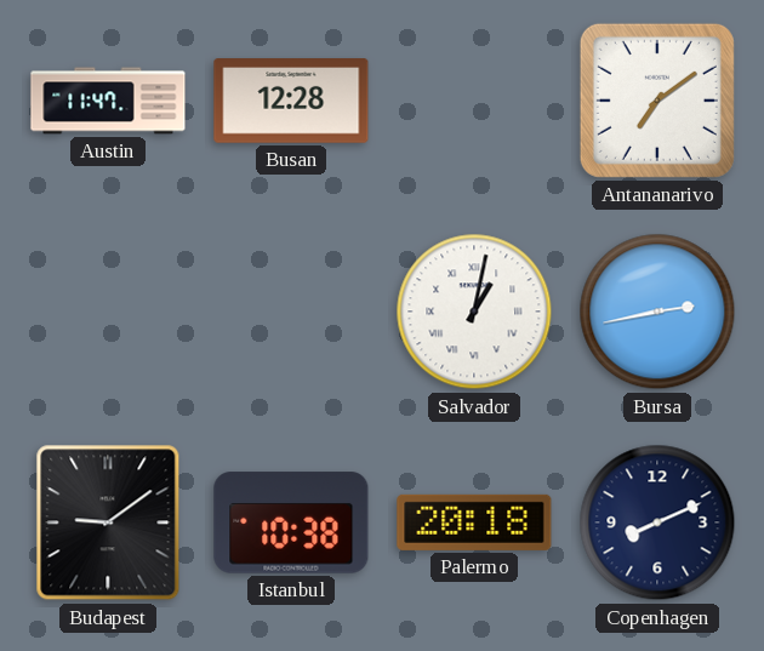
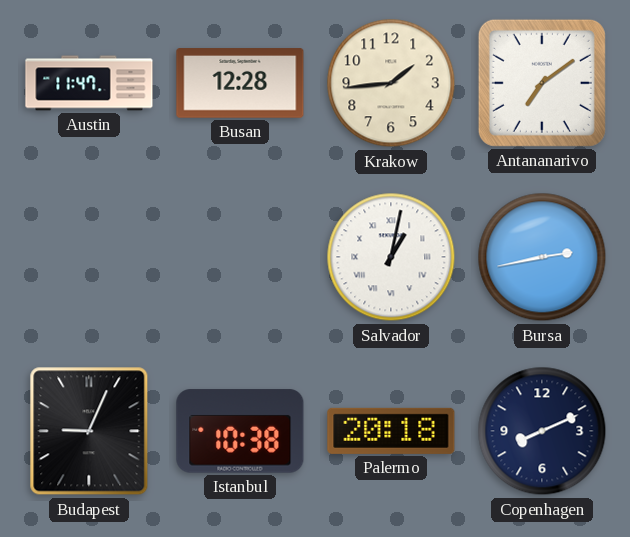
Krakow: none -> 1:44
Budapest: 9:09 -> 9:04
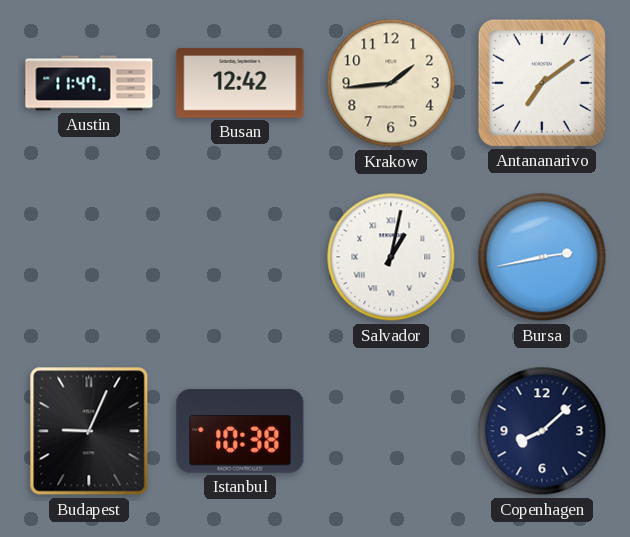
Busan: 12:28 -> 12:42
Palermo: 20:18 -> none
Copenhagen: 8:11 -> 8:08
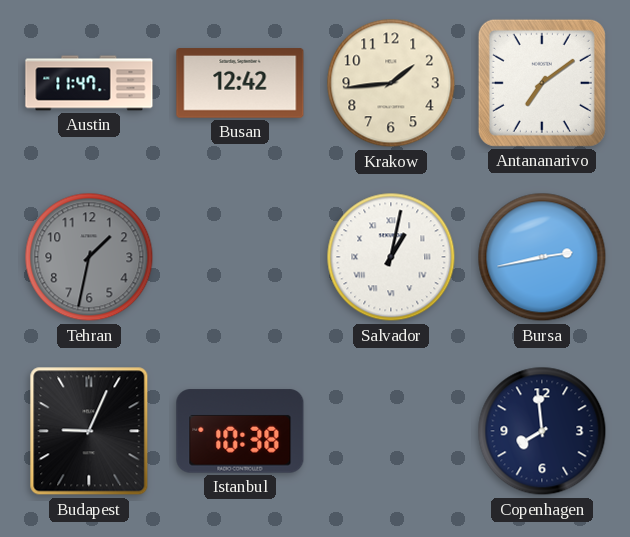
Tehran: none -> 1:32
Copenhagen: 8:08 -> 7:59
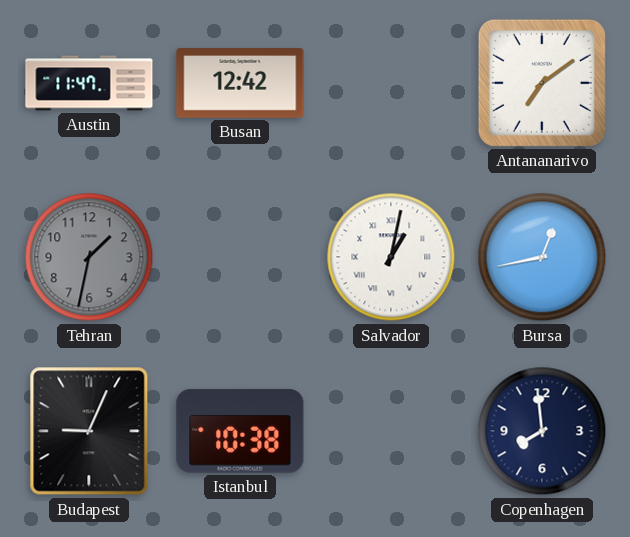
Krakow: 1:44 -> none
Bursa: 2:43 -> 12:43
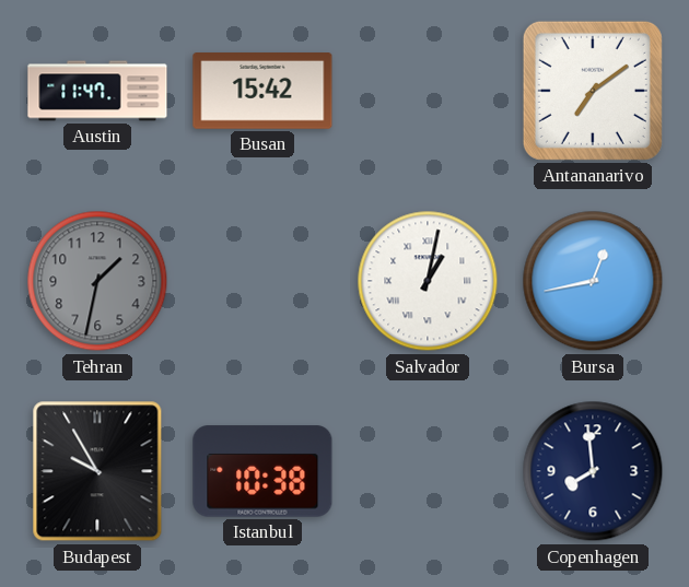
Busan: 12:42 -> 15:42
Budapest: 9:04 -> 9:55
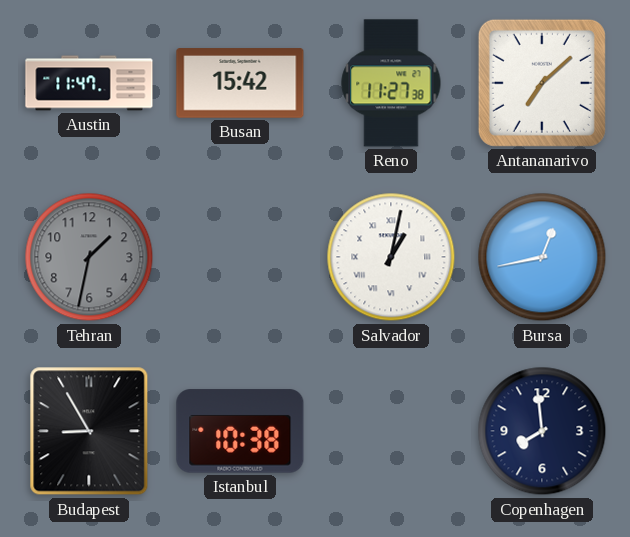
Reno: none -> 11:27
Antananarivo: 7:09 -> 7:08
Budapest: 9:55 -> 8:55
